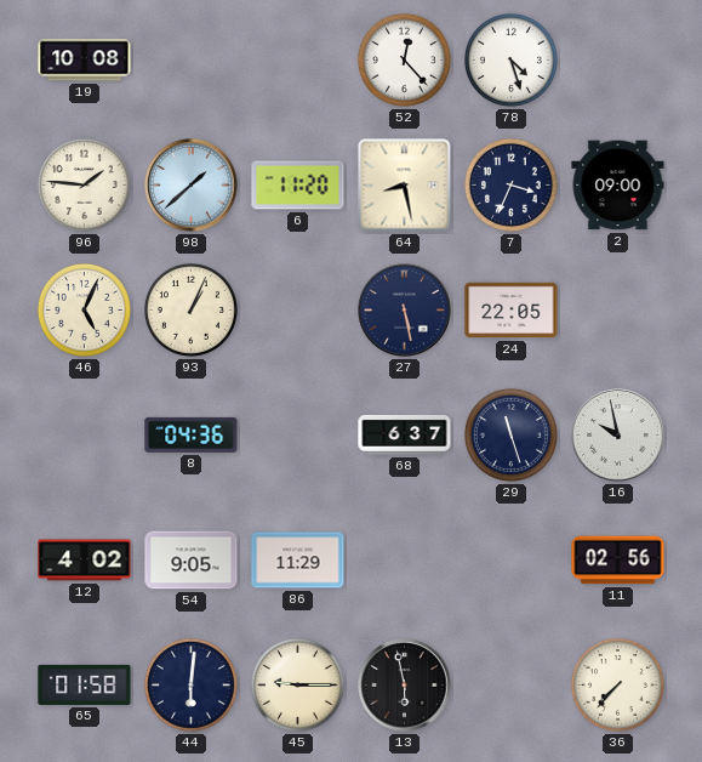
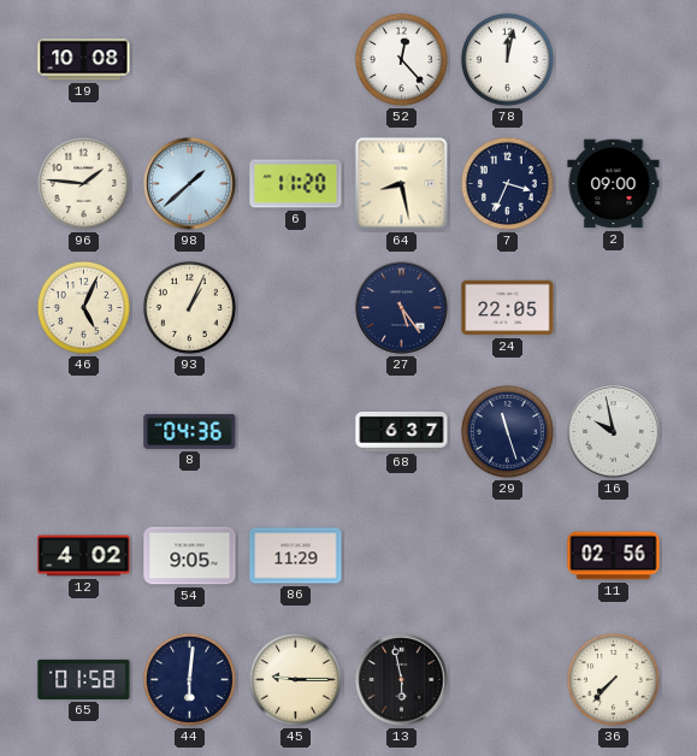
78: 4:27 -> 12:02
27: 5:28 -> 5:24
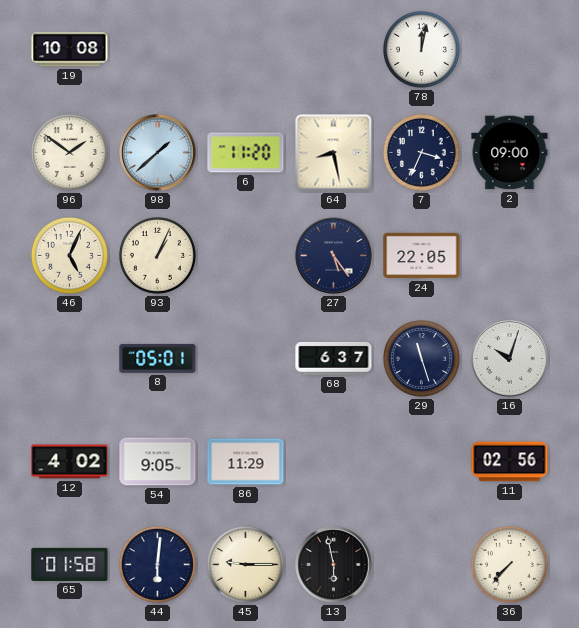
52: 12:23 -> none
96: 1:46 -> 1:51
8: 04:36 -> 05:01
16: 9:58 -> 10:03
